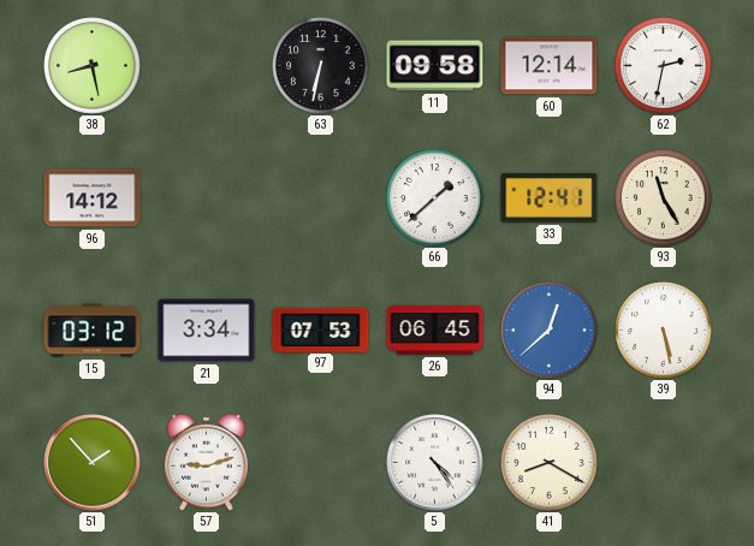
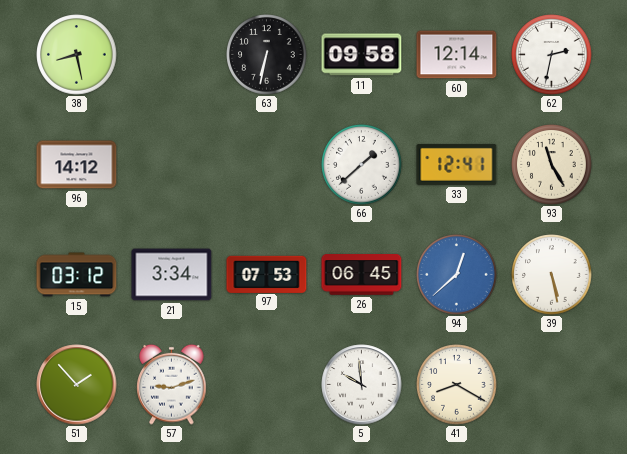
5: 4:24 -> 9:59
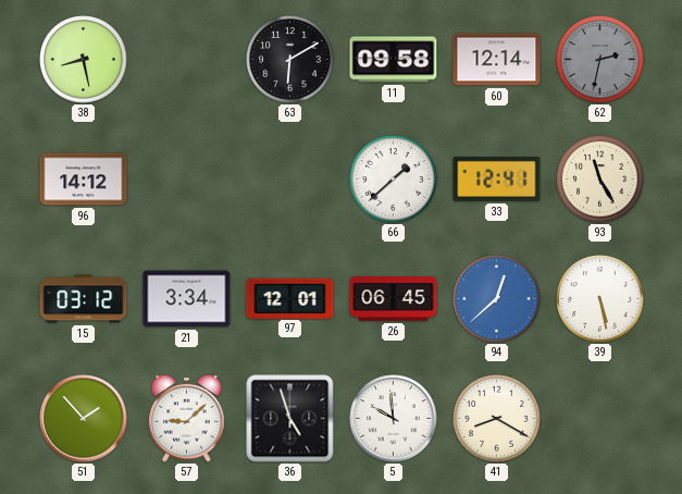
63: 6:32 -> 6:10
62 dial: white -> grey
97: 07:53 -> 12:01
57: 9:12 -> 9:08
36: none -> 4:57
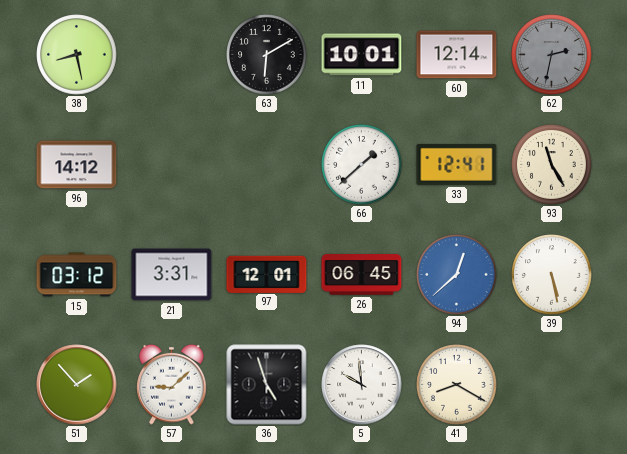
11: 09:58 -> 10:01
21: 3:34 -> 3:31
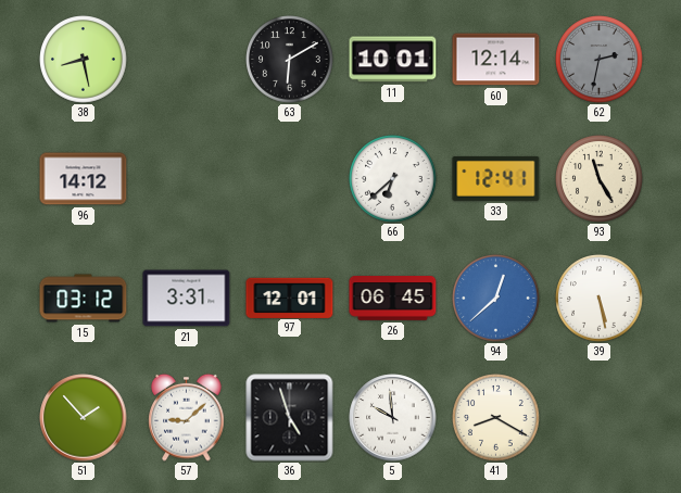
66: 1:38 -> 6:38
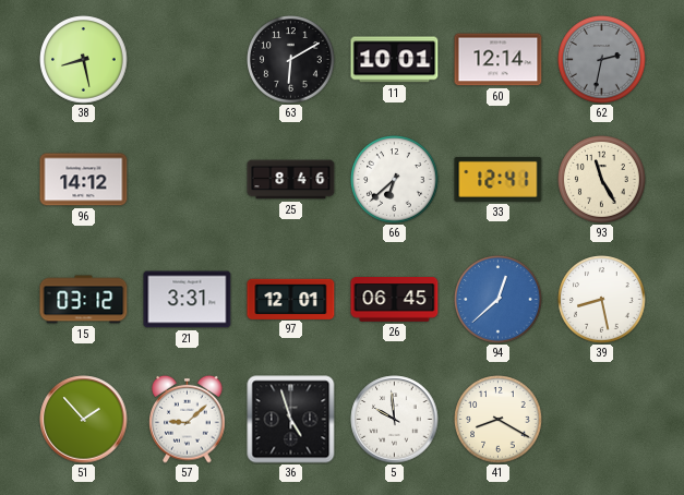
25: none -> 8:46
39: 5:28 -> 8:28
